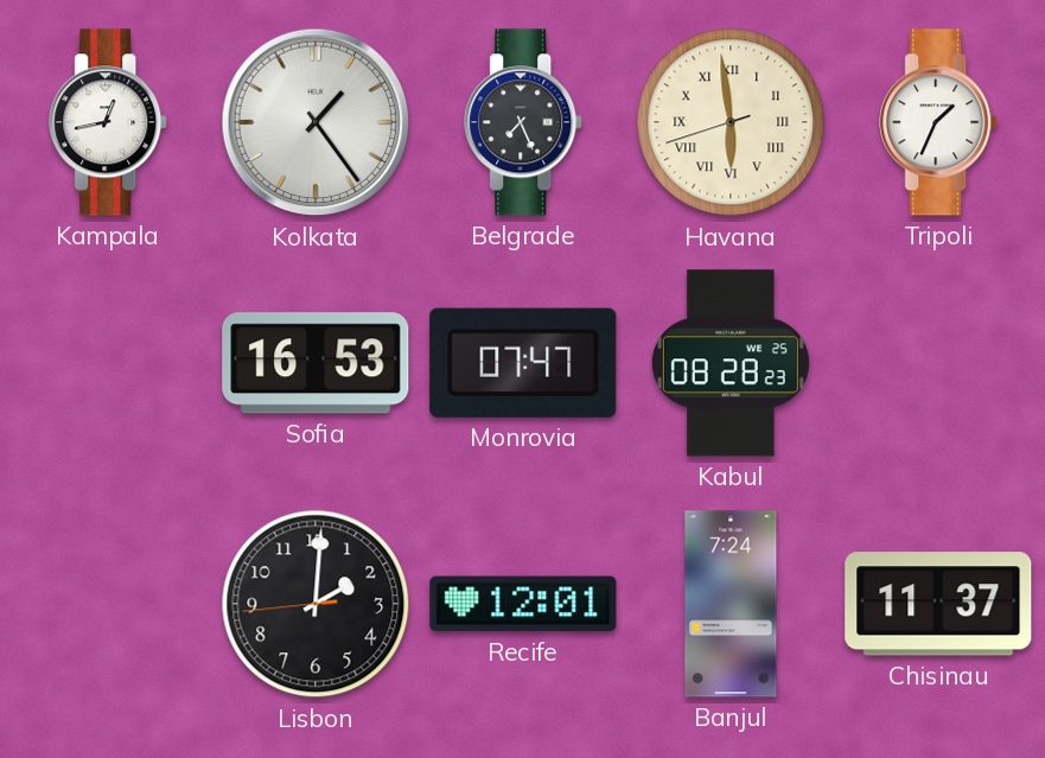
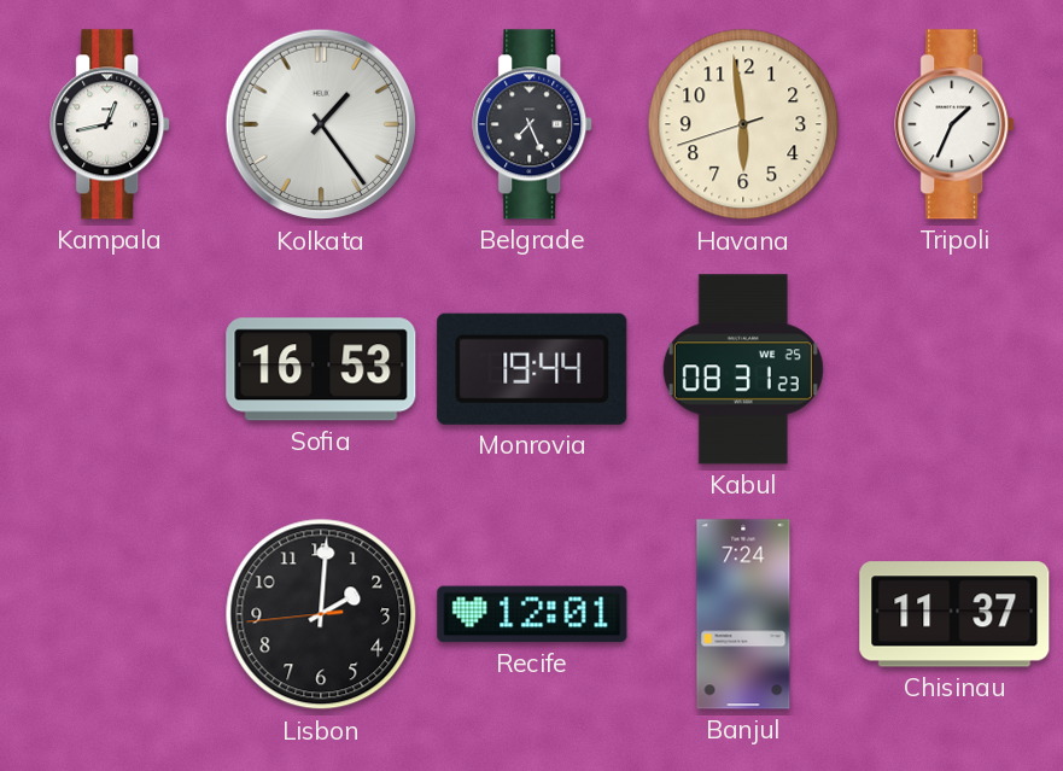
Havana numerals: Roman -> Arabic
Monrovia: 07:47 -> 19:44
Kabul: 08:28 -> 08:31
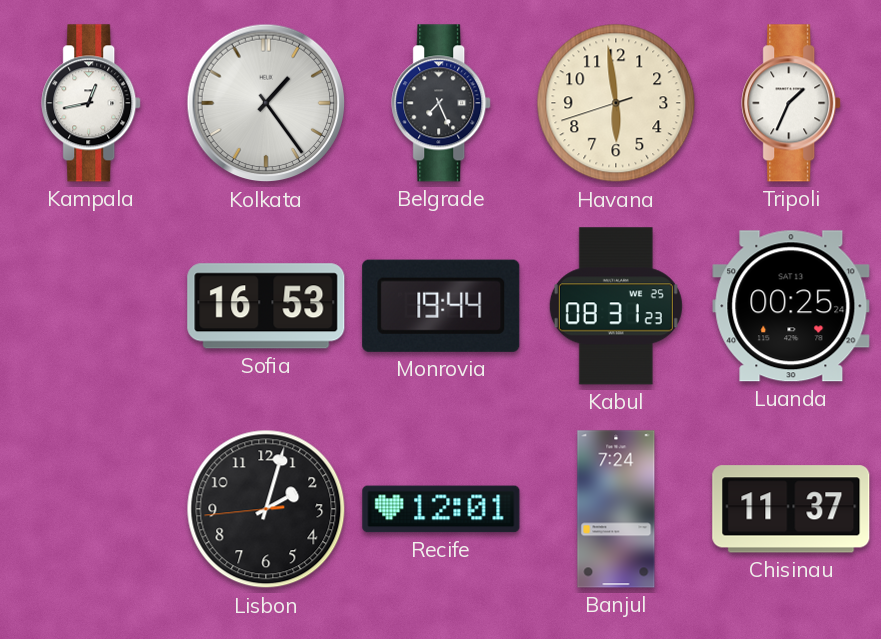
Luanda: none -> 00:25
Lisbon: 2:00 -> 2:02
